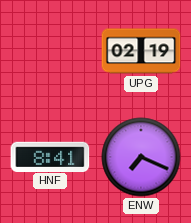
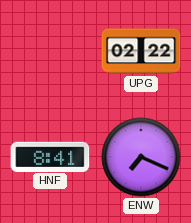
UPG: 02:19 -> 02:22
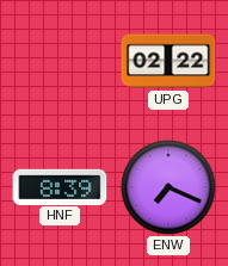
HNF: 8:41 -> 8:39
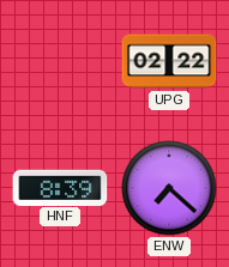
ENW: 7:19 -> 7:22
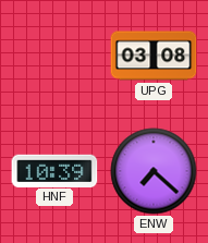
UPG: 02:22 -> 03:08
HNF: 8:39 -> 10:39
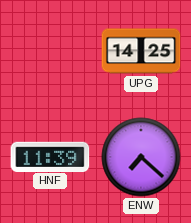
UPG: 03:08 -> 14:25
HNF: 10:39 -> 11:39
